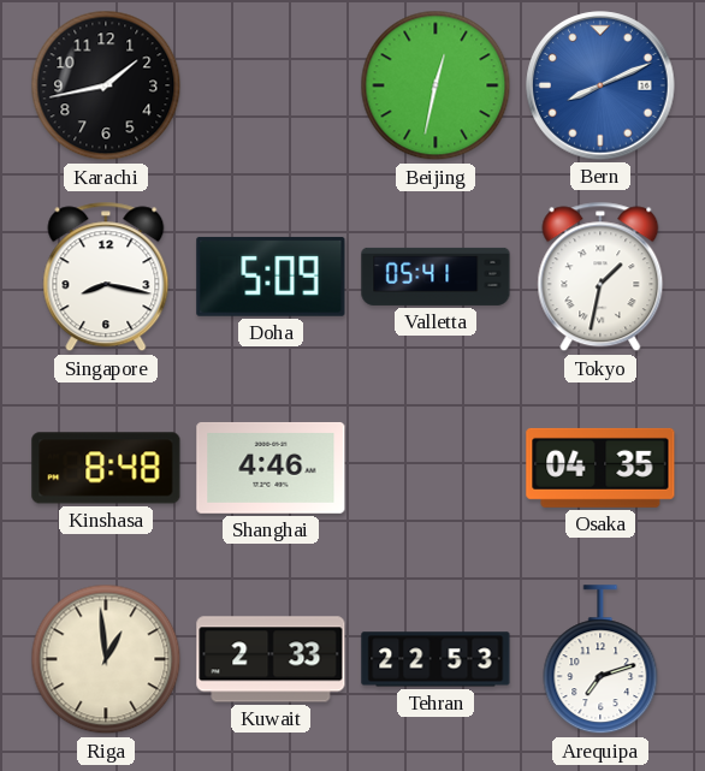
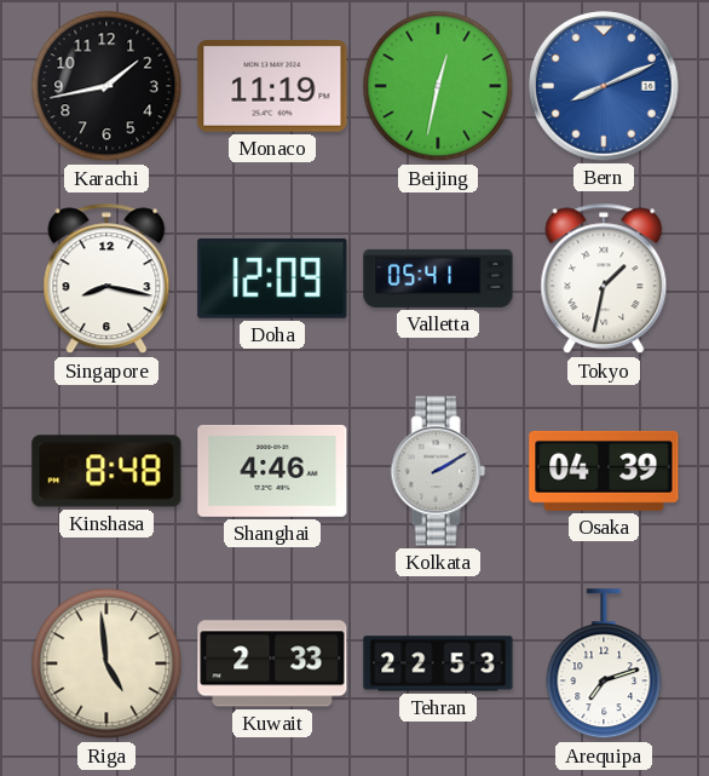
Monaco: none -> 11:19
Doha: 5:09 -> 12:09
Kolkata: none -> 2:10
Osaka: 04:35 -> 04:39
Riga: 12:59 -> 4:59
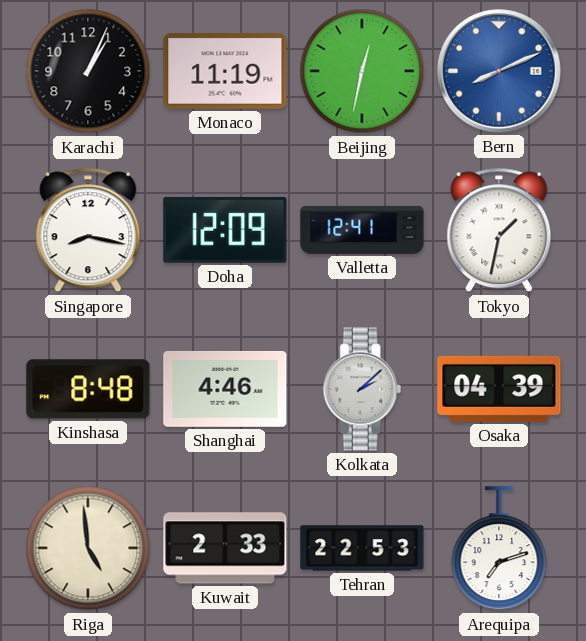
Karachi: 1:43 -> 1:04
Valletta: 05:41 -> 12:41
Kolkata: 2:10 -> 2:08
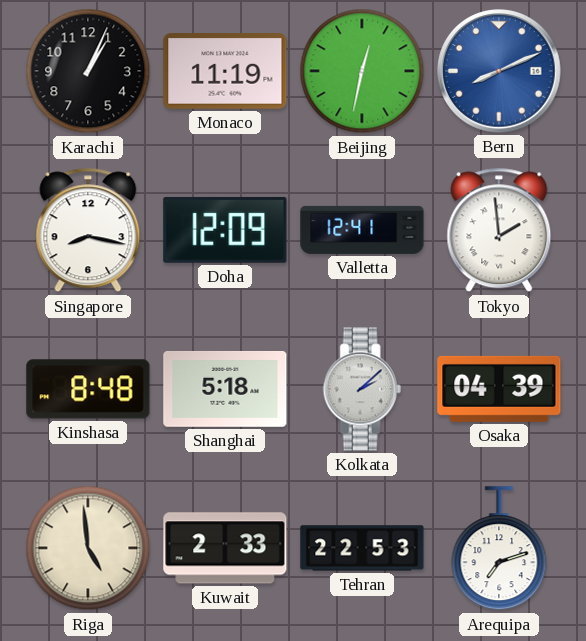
Tokyo: 1:32 -> 1:59
Shanghai: 4:46 -> 5:18
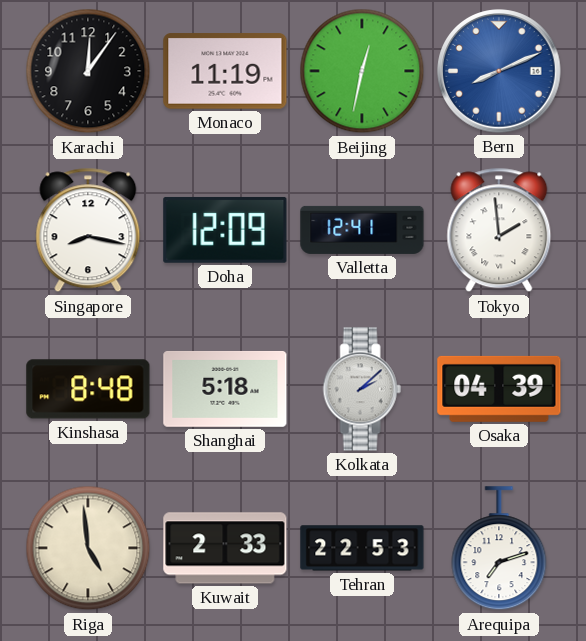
Karachi: 1:04 -> 12:06
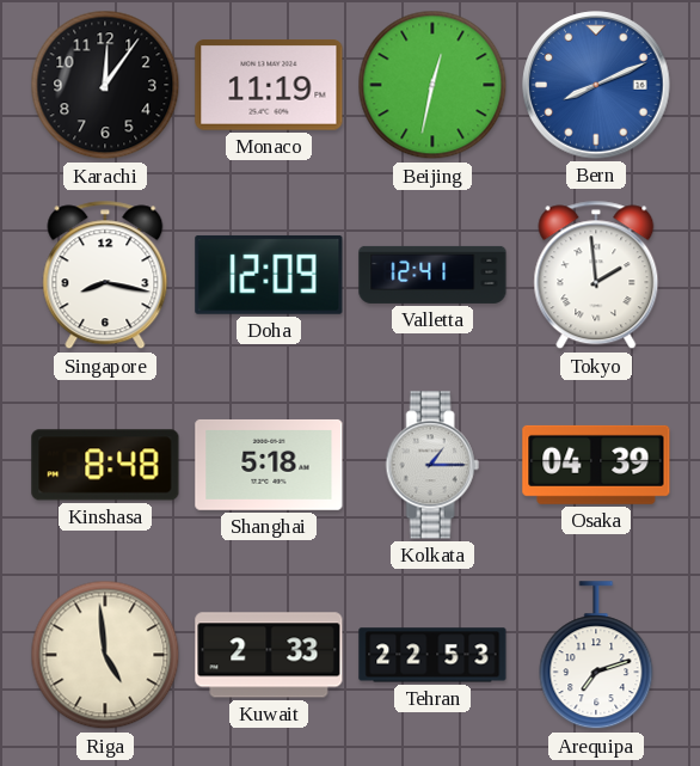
Kolkata: 2:08 -> 1:15
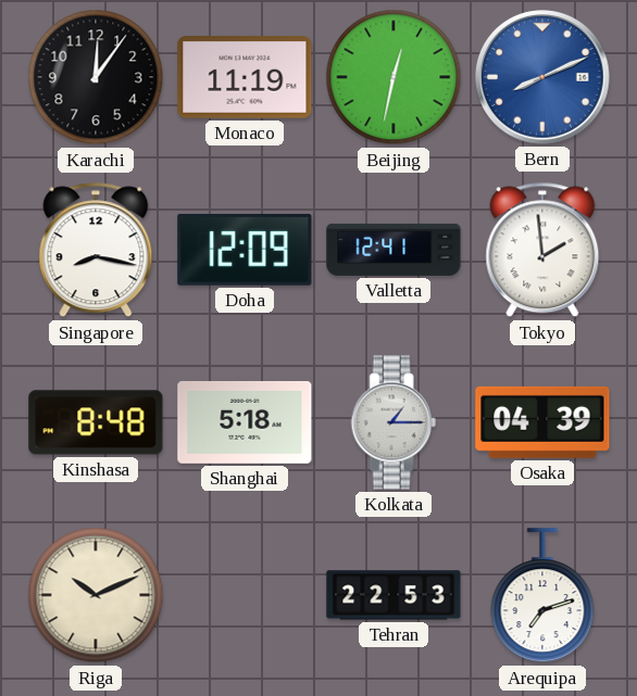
Riga: 4:59 -> 10:11
Kuwait: 2:33 -> none
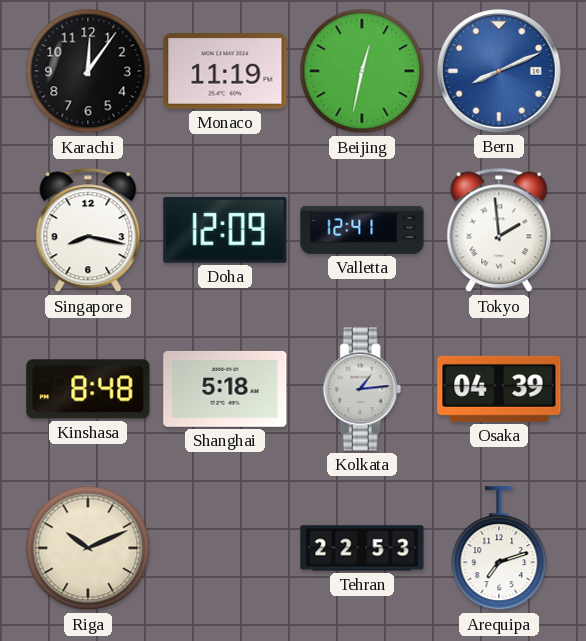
Kolkata: 1:15 -> 1:14
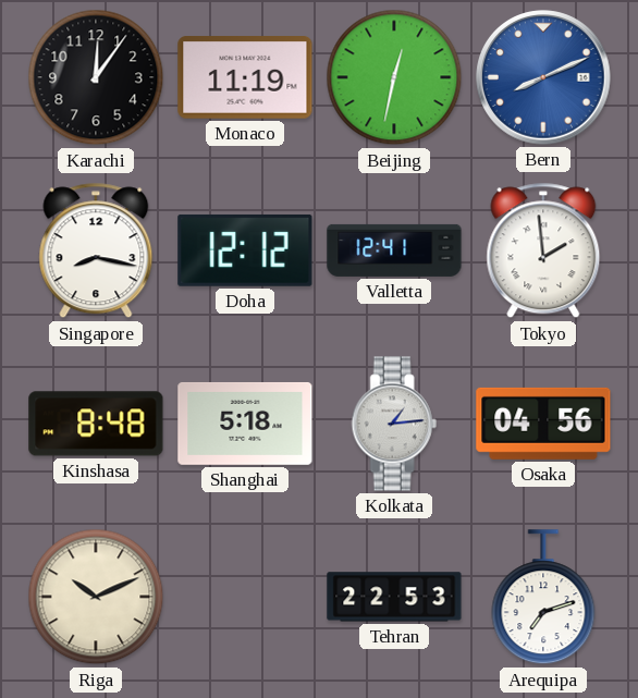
Doha: 12:09 -> 12:12
Osaka: 04:39 -> 04:56
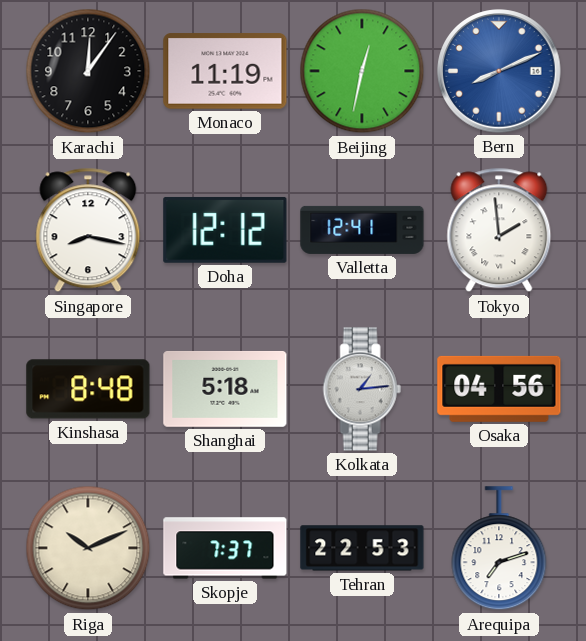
Skopje: none -> 7:37
